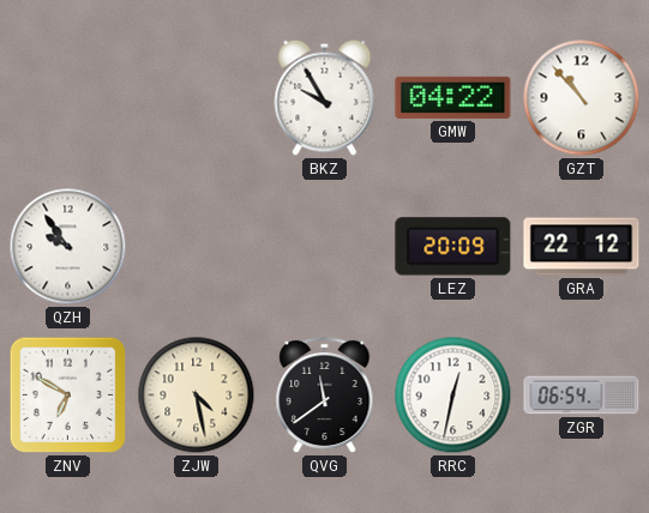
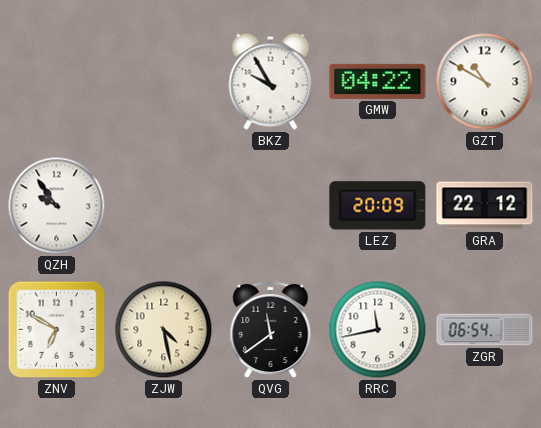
GZT: 10:53 -> 10:50
RRC: 12:32 -> 11:43
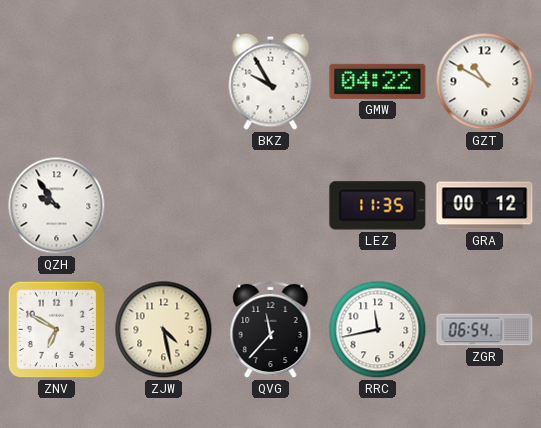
LEZ: 20:09 -> 11:35
GRA: 22:12 -> 00:12
QVG: 11:39 -> 11:37
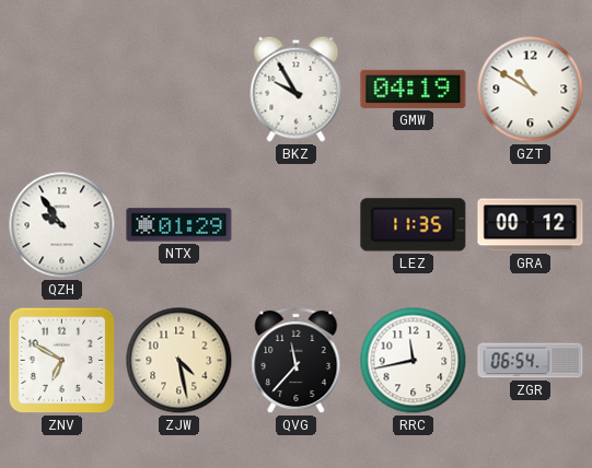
GMW: 04:22 -> 04:19
NTX: none -> 01:29
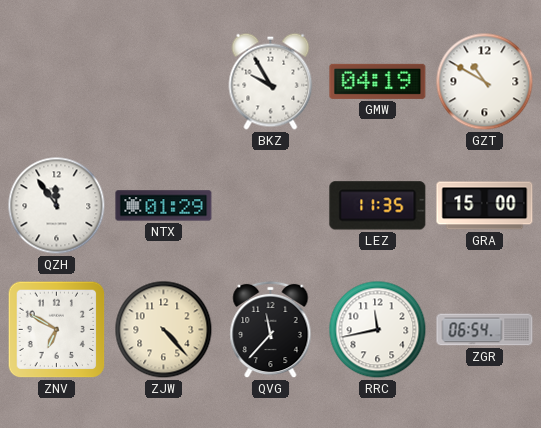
QZH: 9:54 -> 11:54
GRA: 00:12 -> 15:00
ZJW: 4:28 -> 4:23
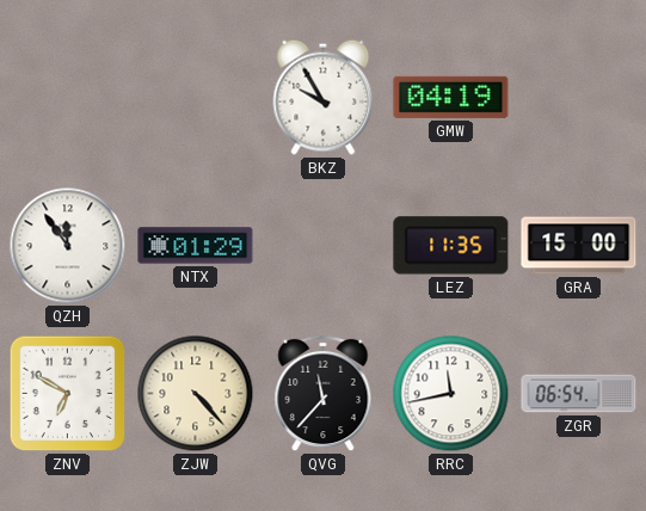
GZT: 10:50 -> none
